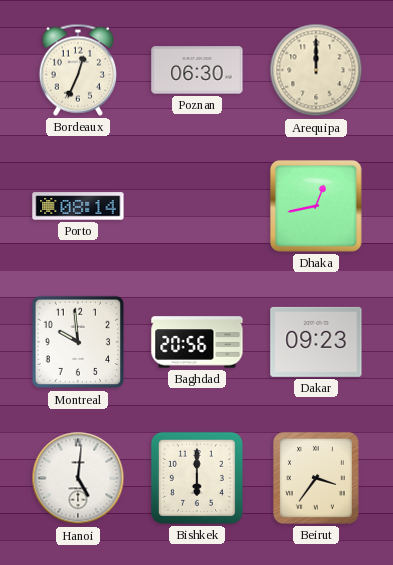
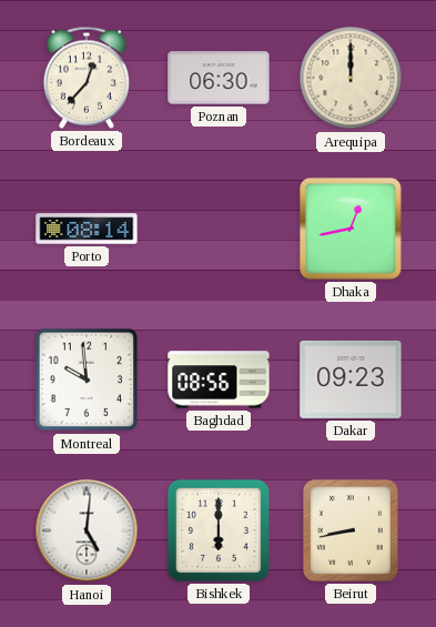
Bordeaux: 12:34 -> 12:37
Baghdad: 20:56 -> 08:56
Beirut: 3:36 -> 8:43
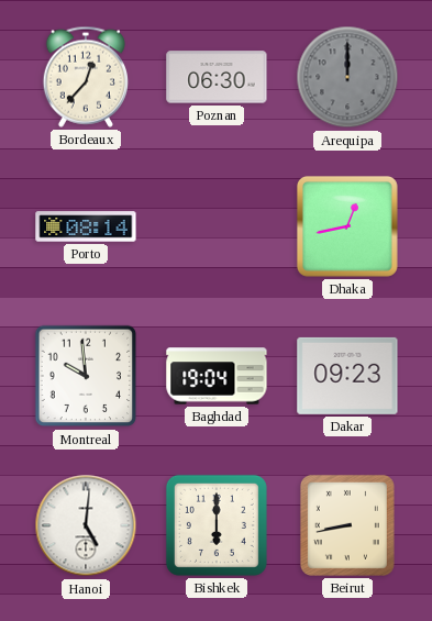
Arequipa dial: cream -> grey
Baghdad: 08:56 -> 19:04
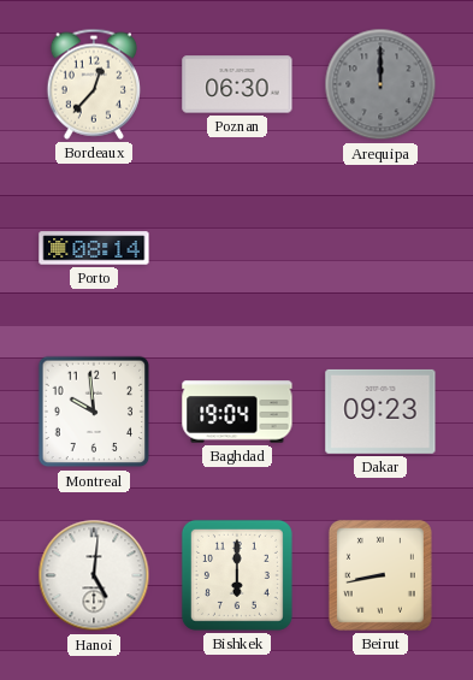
Dhaka: 12:43 -> none
